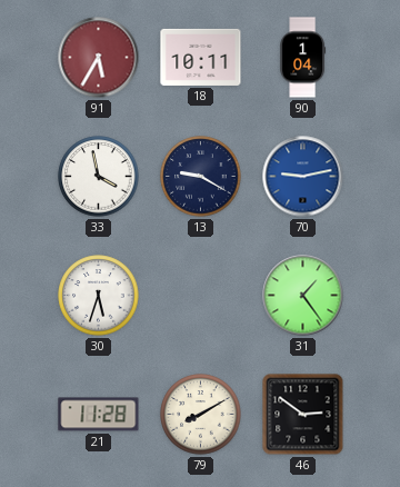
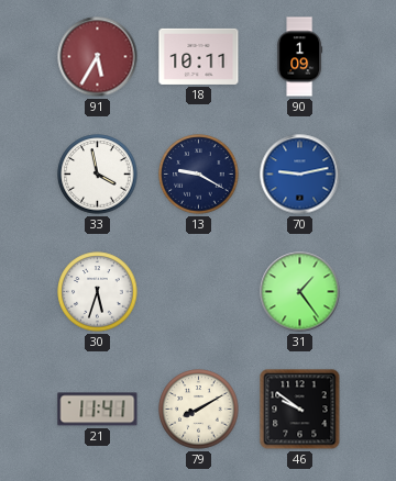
90: 1:04 -> 1:09
21: 11:28 -> 11:41
46: 2:51 -> 9:51
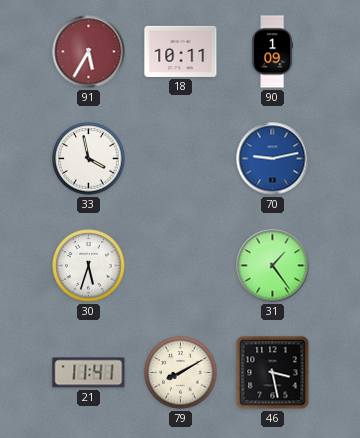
13: 9:20 -> none
46: 9:51 -> 3:28
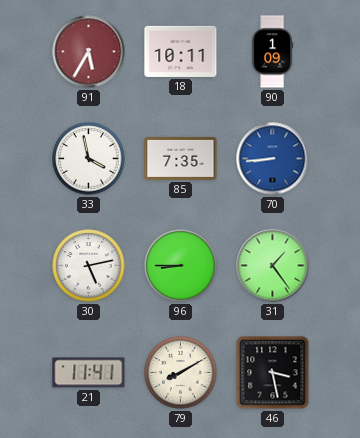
85: none -> 7:35
70: 9:13 -> 8:44
30: 5:33 -> 5:13
96: none -> 8:45
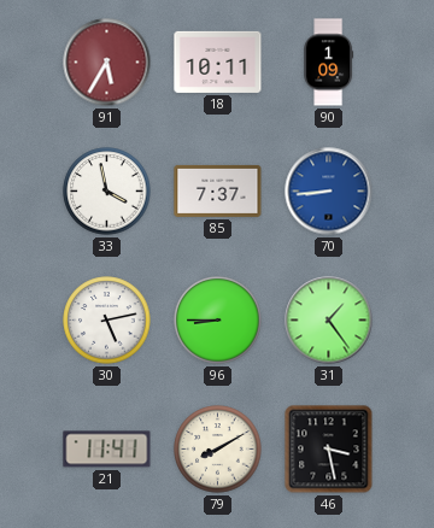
85: 7:35 -> 7:37
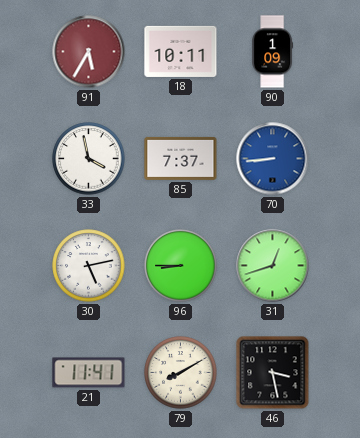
31: 1:24 -> 12:42
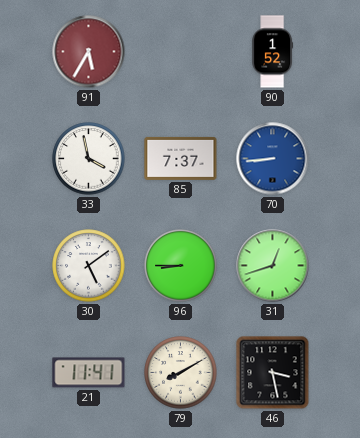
18: 10:11 -> none
90: 1:09 -> 1:52
30: 5:13 -> 5:09
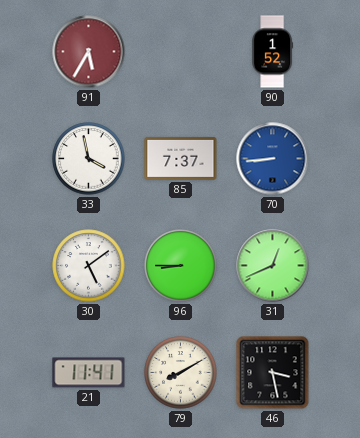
31: 12:42 -> 12:41
